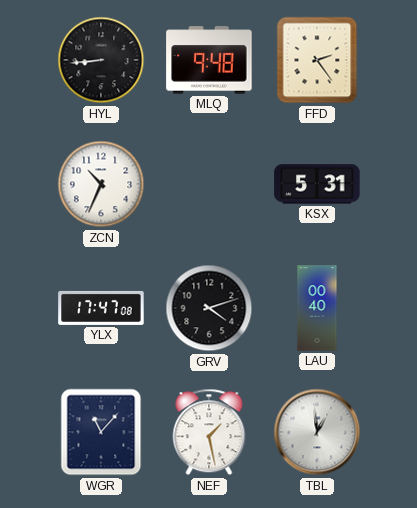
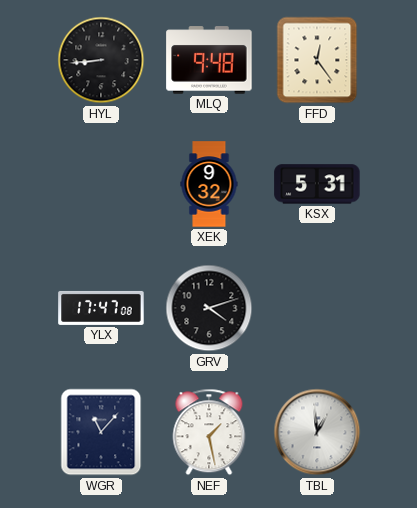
FFD: 2:24 -> 12:24
ZCN: 10:34 -> none
XEK: none -> 9:32
LAU: 00:40 -> none
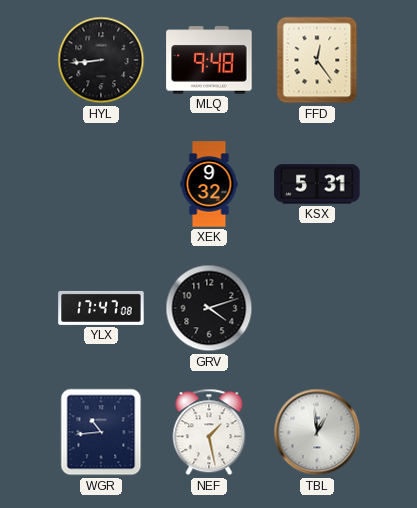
WGR: 11:07 -> 10:44
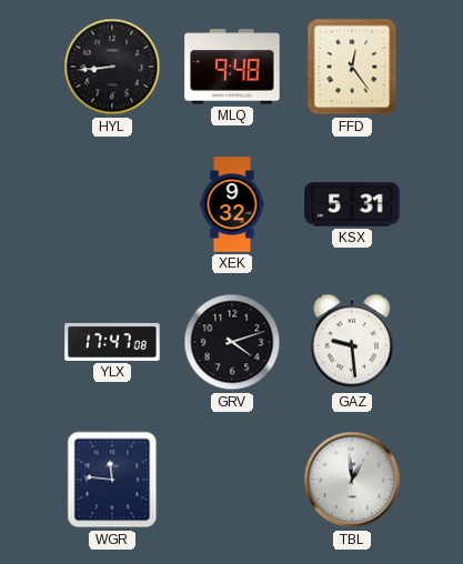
GAZ: none -> 9:29
WGR: 10:44 -> 11:46
NEF: 1:28 -> none
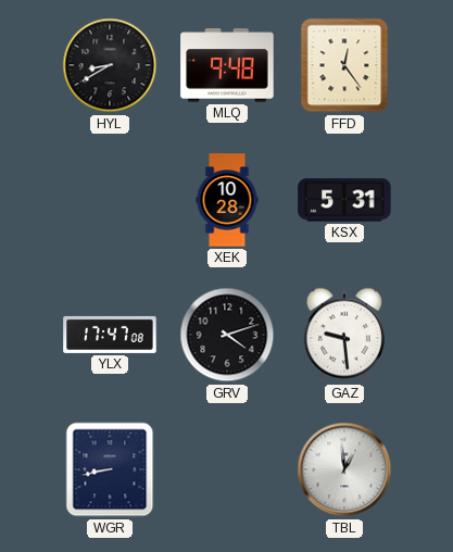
HYL: 8:44 -> 8:40
XEK: 9:32 -> 10:28
WGR: 11:46 -> 8:43
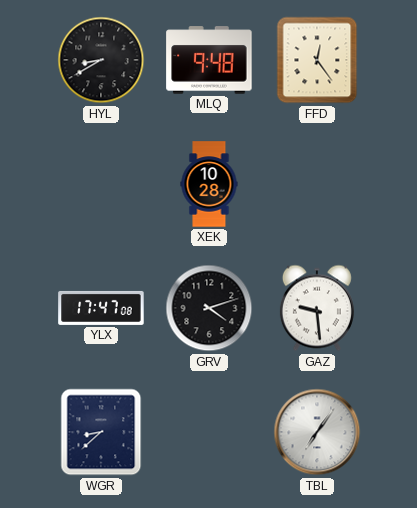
KSX: 5:31 -> none
WGR: 8:43 -> 8:38
TBL: 12:59 -> 7:06
